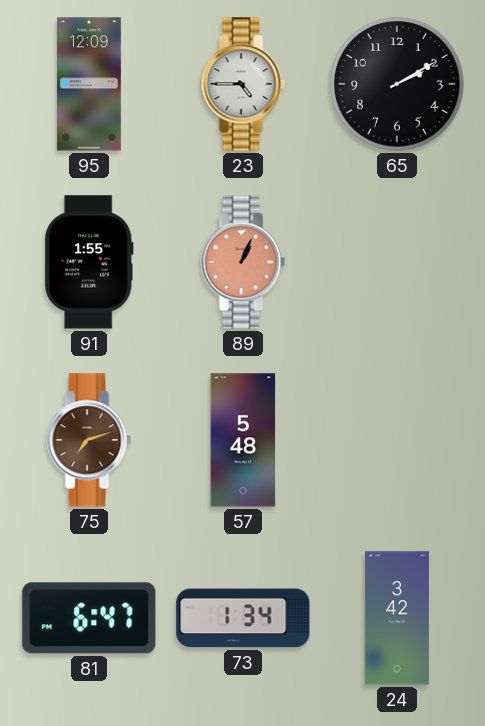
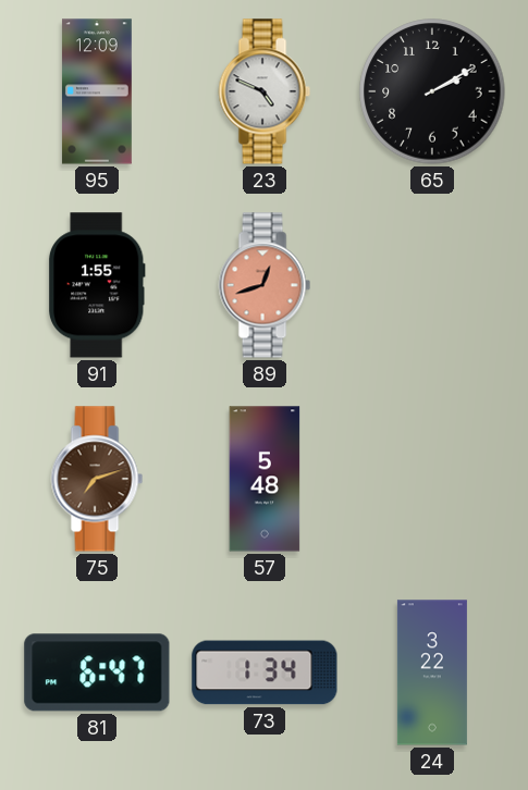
23: 4:45 -> 4:49
89: 1:04 -> 12:42
24: 3:42 -> 3:22
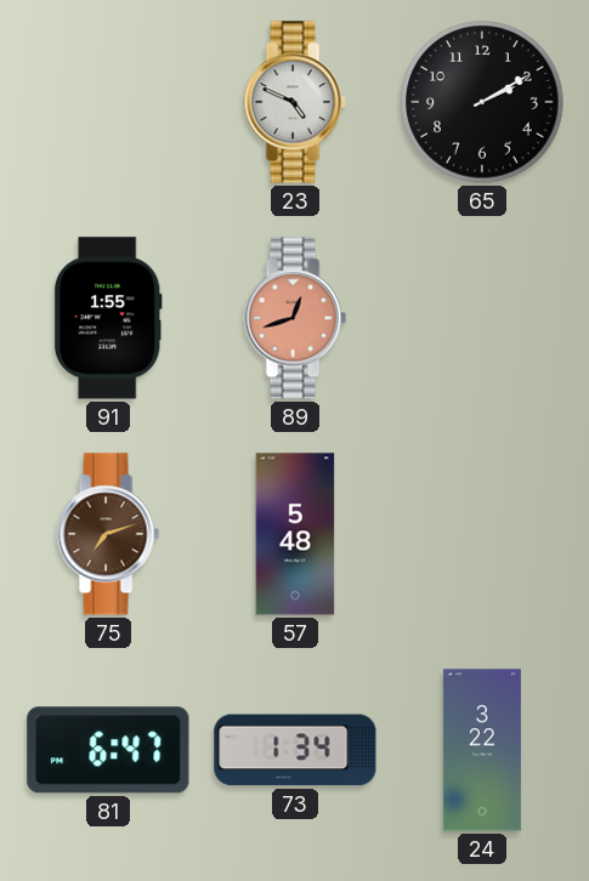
95: 12:09 -> none
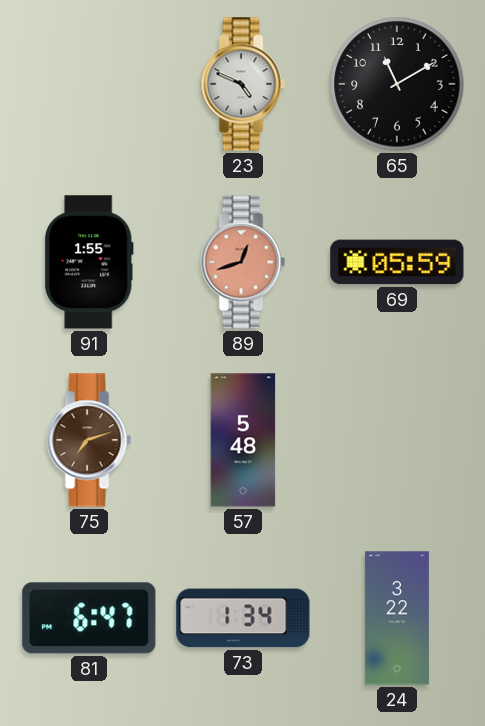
65: 2:10 -> 11:10
69: none -> 05:59
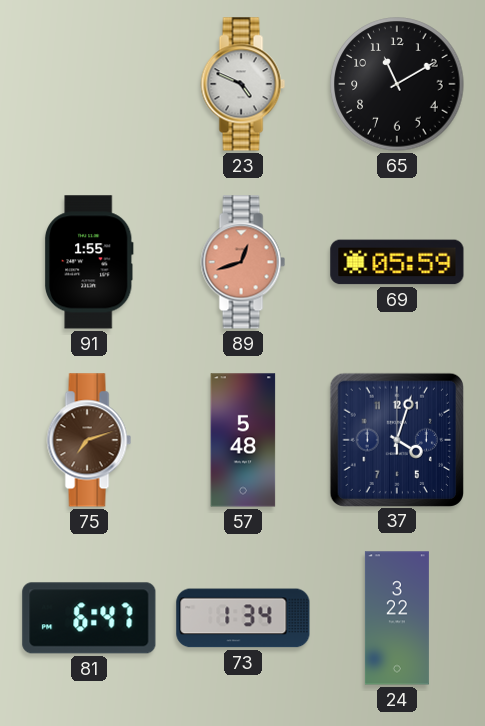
37: none -> 4:03
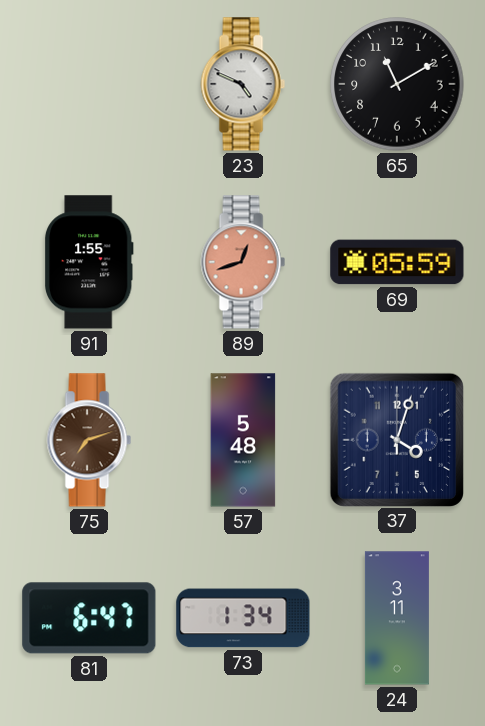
24: 3:22 -> 3:11
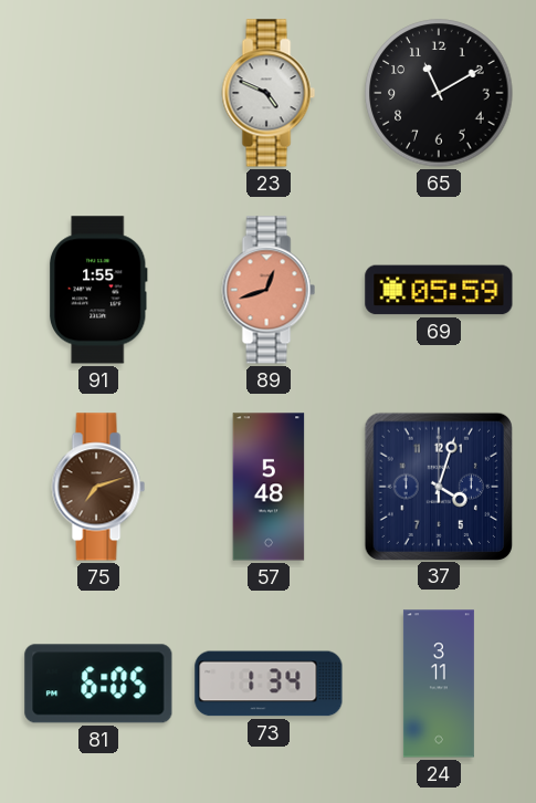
81: 6:47 -> 6:05
